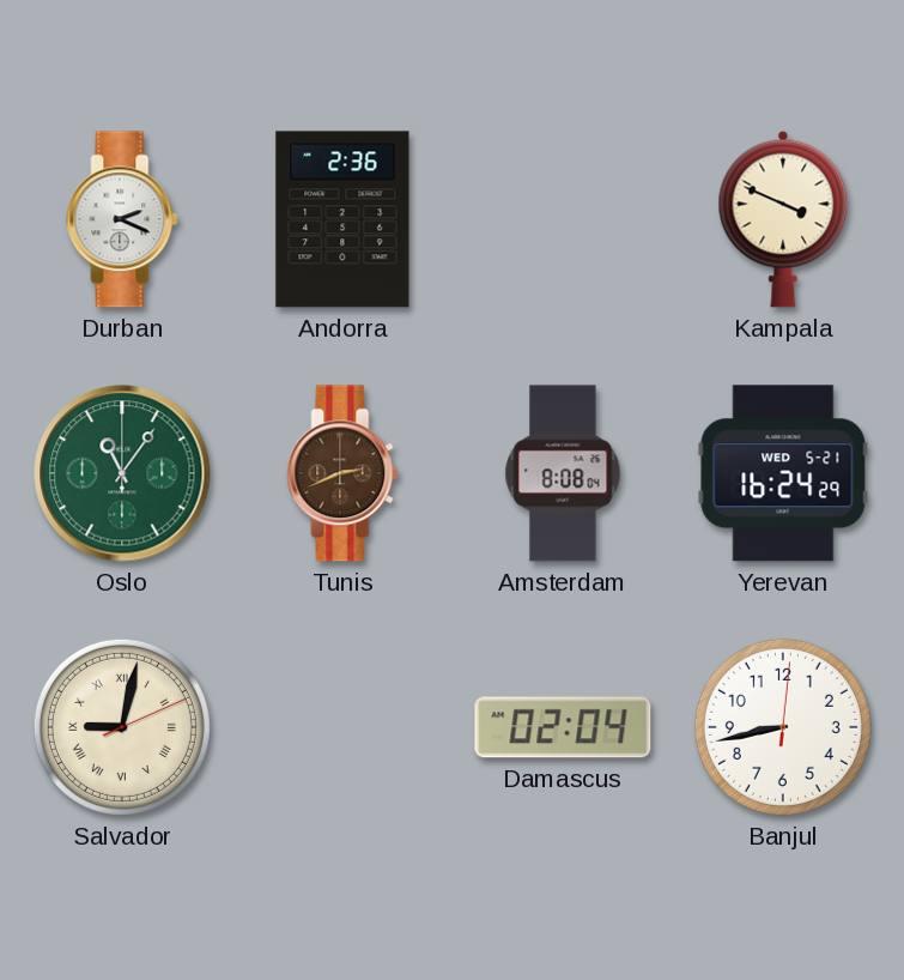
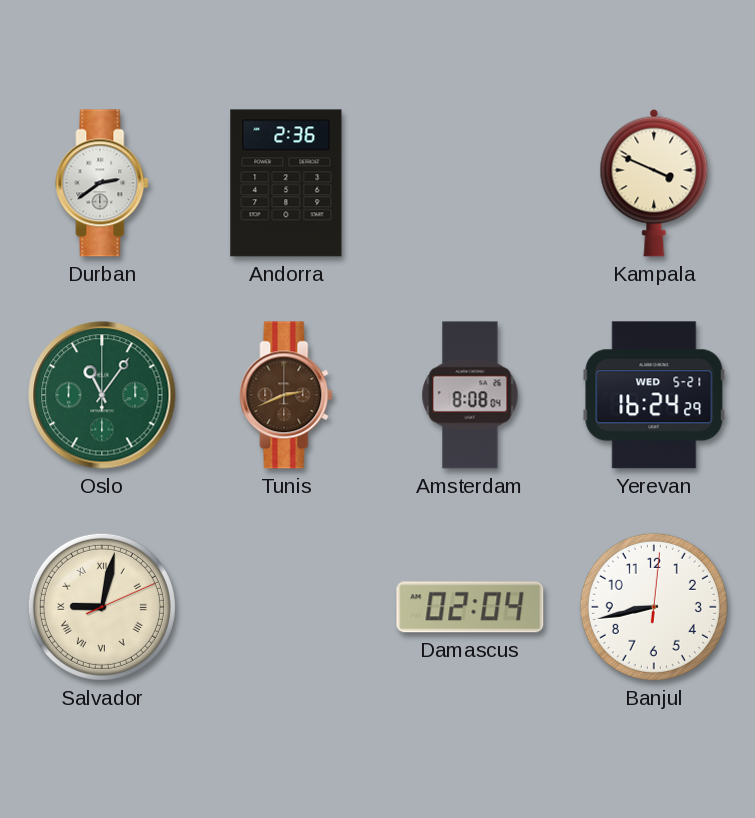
Durban: 2:19 -> 2:39
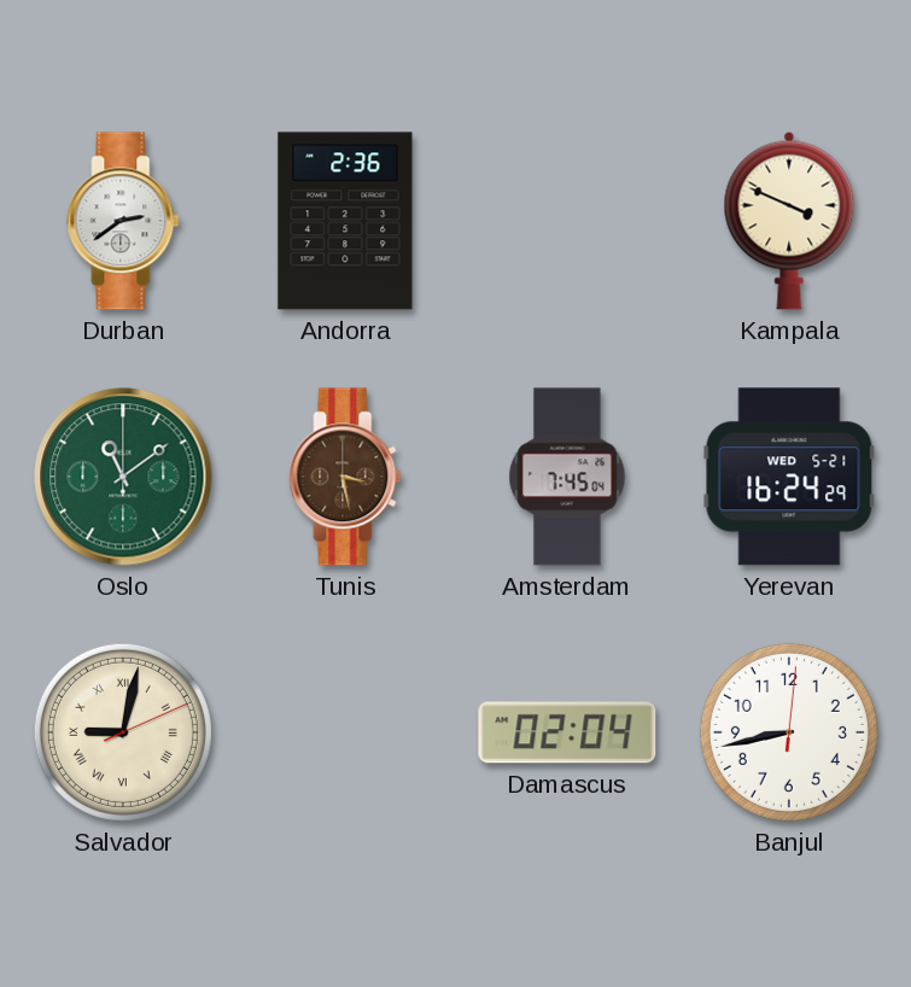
Oslo: 11:06 -> 11:09
Tunis: 2:41 -> 3:28
Amsterdam: 8:08 -> 7:45
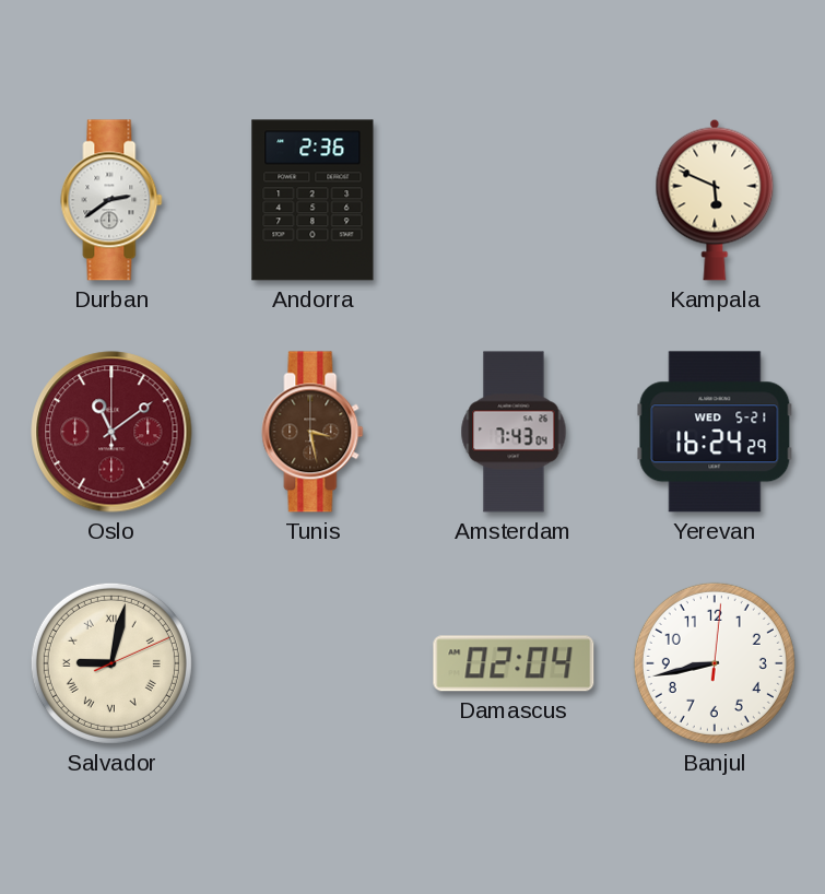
Kampala: 3:49 -> 5:49
Oslo dial: green -> burgundy
Amsterdam: 7:45 -> 7:43
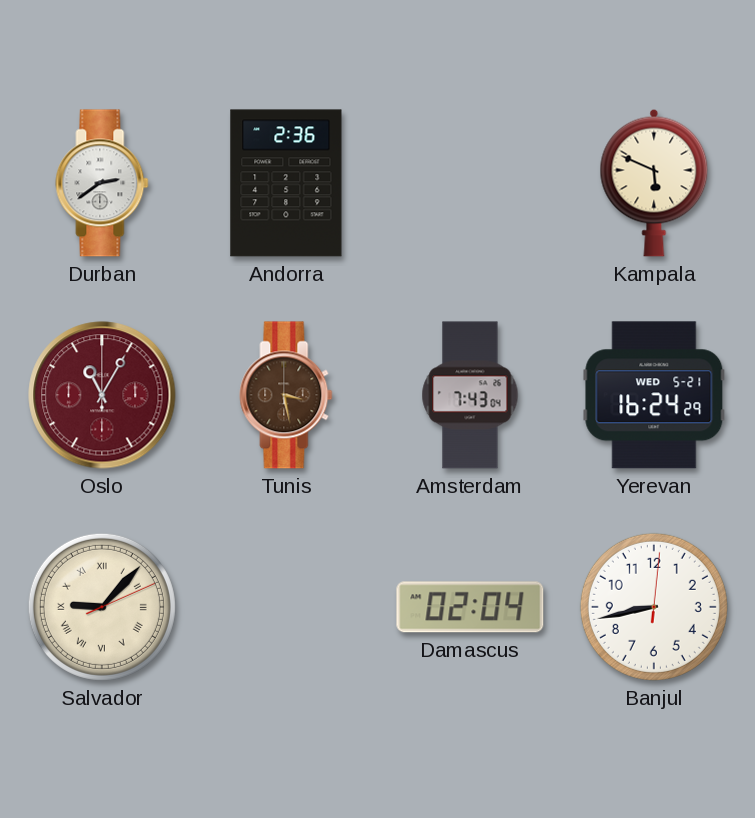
Oslo: 11:09 -> 11:05
Salvador: 9:02 -> 9:07
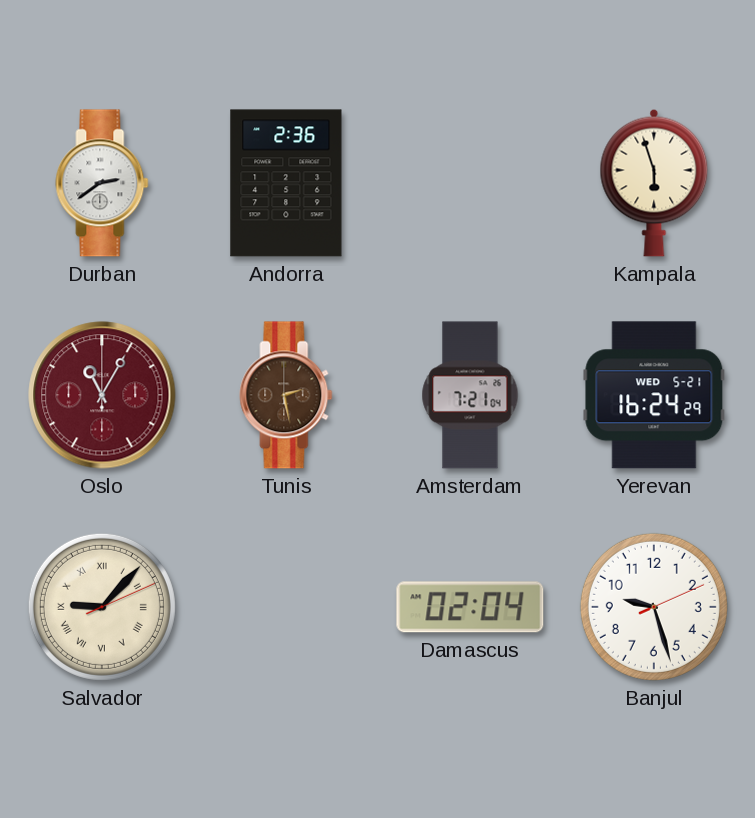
Kampala: 5:49 -> 5:57
Tunis: 3:28 -> 2:28
Amsterdam: 7:43 -> 7:21
Banjul: 8:43 -> 9:27
